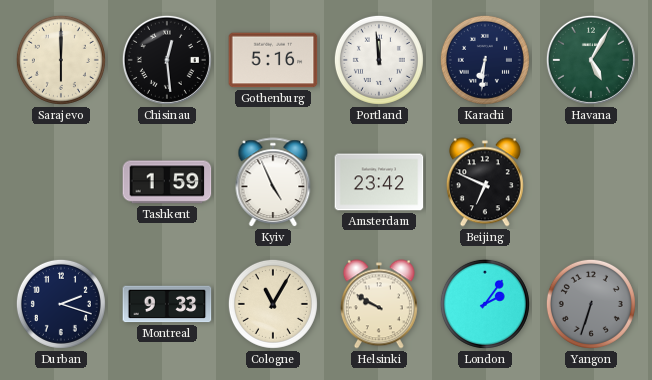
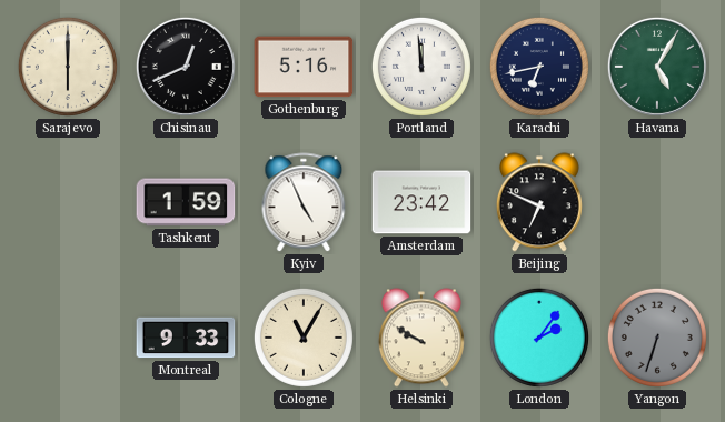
Chisinau: 12:29 -> 12:41
Karachi: 6:31 -> 6:43
Durban: 2:18 -> none
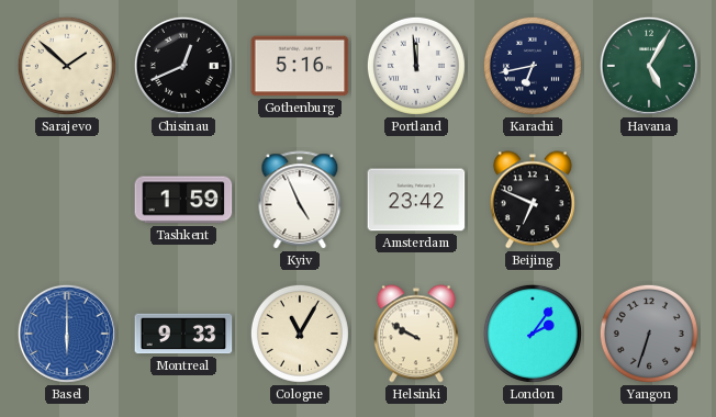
Sarajevo: 6:00 -> 1:52
Basel: none -> 6:00
